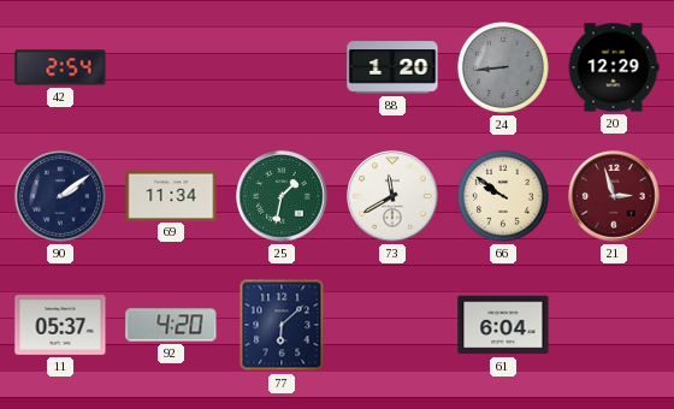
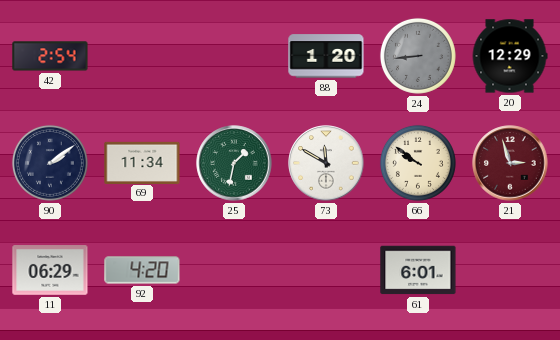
73: 11:40 -> 11:50
11: 05:37 -> 06:29
77: 6:08 -> none
61: 6:04 -> 6:01
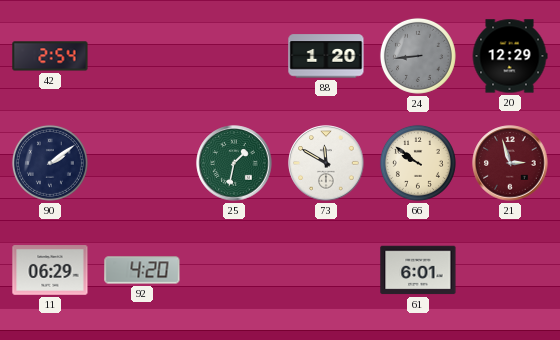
69: 11:34 -> none
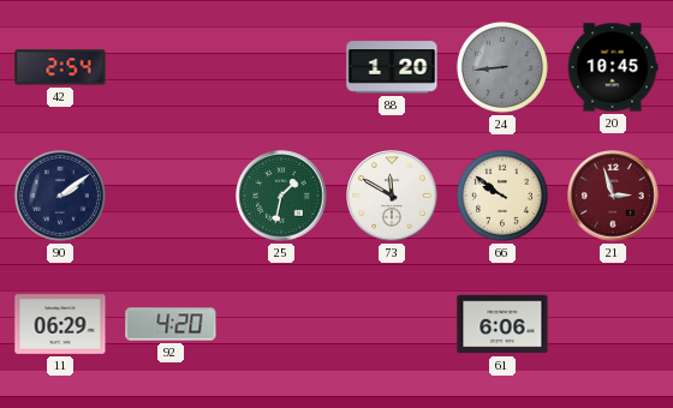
20: 12:29 -> 10:45
61: 6:01 -> 6:06
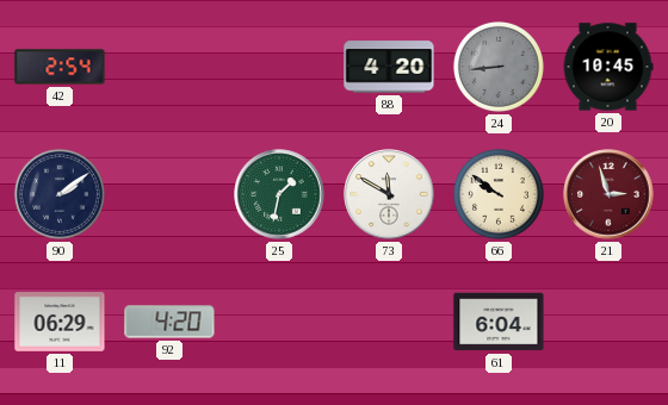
88: 1:20 -> 4:20
61: 6:06 -> 6:04
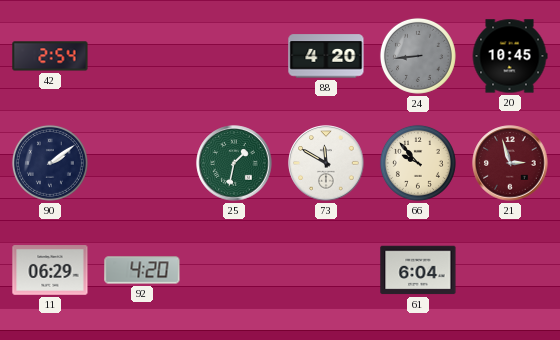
66: 9:51 -> 9:53
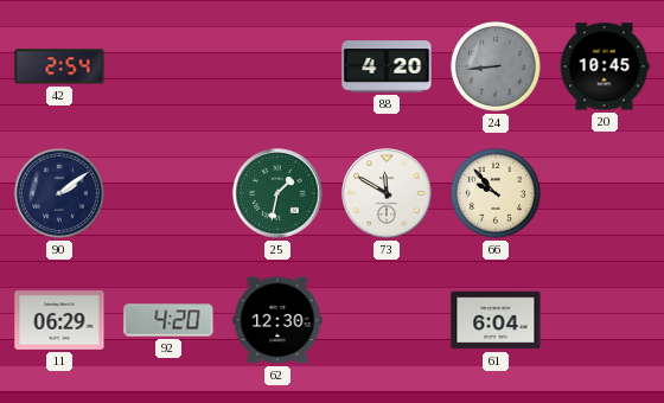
21: 2:57 -> none
62: none -> 12:30
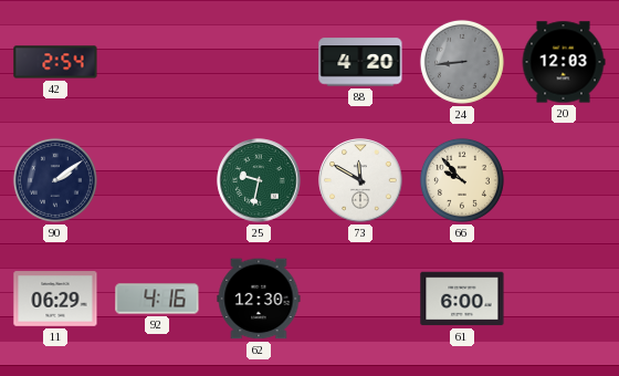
20: 10:45 -> 12:03
25: 1:32 -> 9:32
92: 4:20 -> 4:16
61: 6:04 -> 6:00
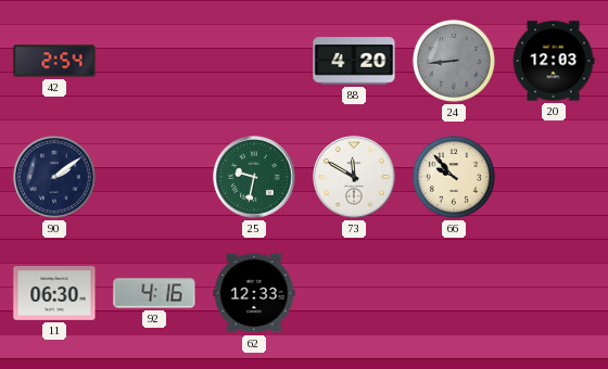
11: 06:29 -> 06:30
62: 12:30 -> 12:33
61: 6:00 -> none
